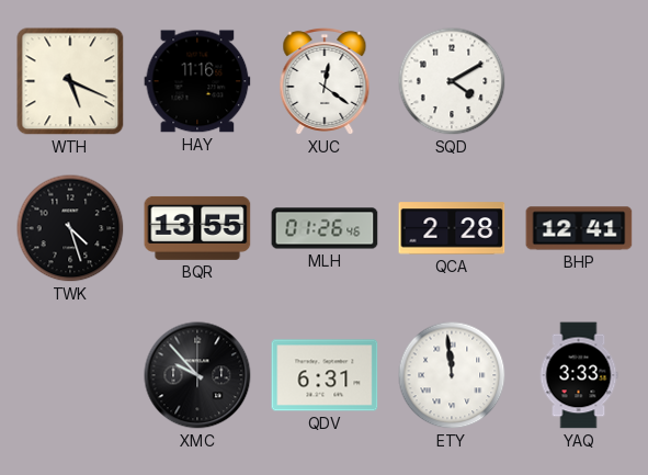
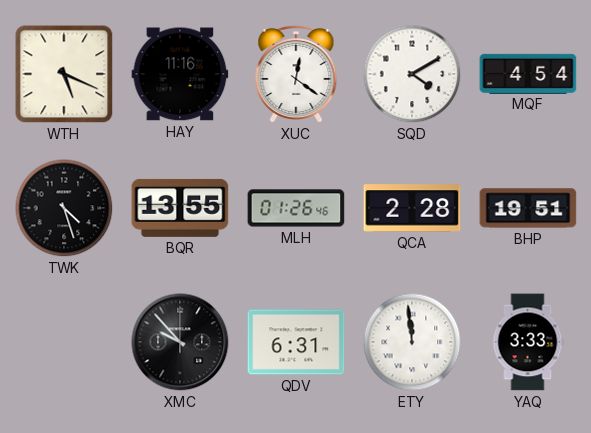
MQF: none -> 4:54
BHP: 12:41 -> 19:51
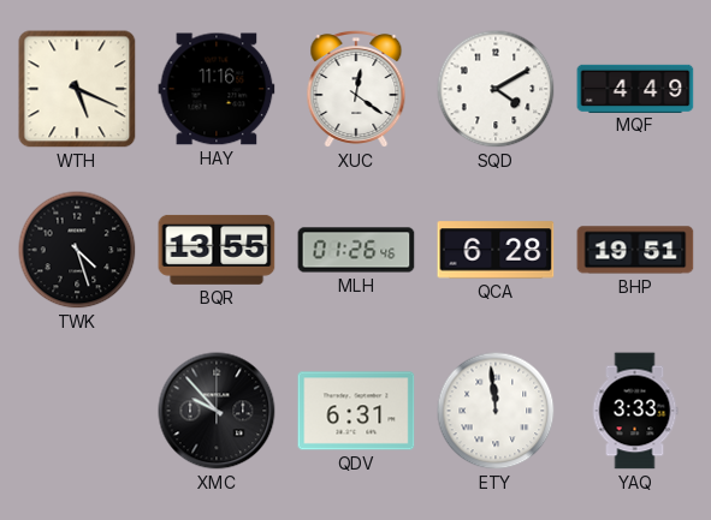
MQF: 4:54 -> 4:49
QCA: 2:28 -> 6:28
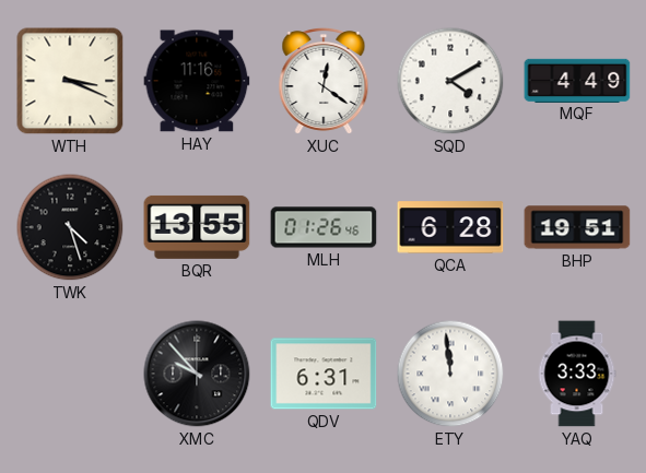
WTH: 5:19 -> 3:19
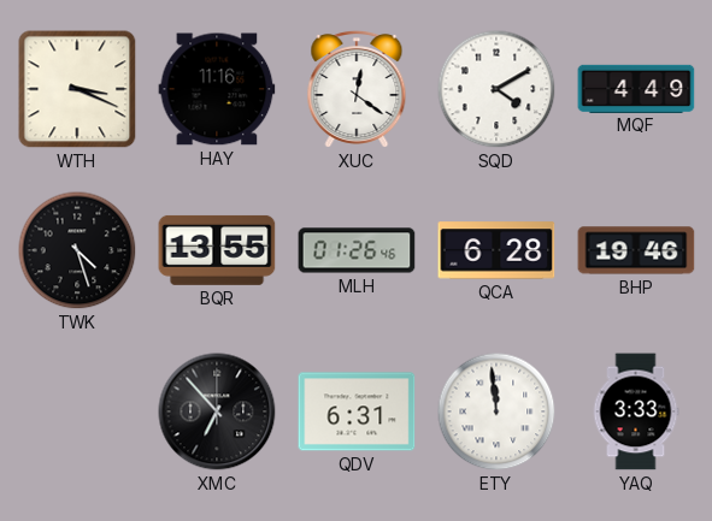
BHP: 19:51 -> 19:46
XMC: 9:53 -> 6:53
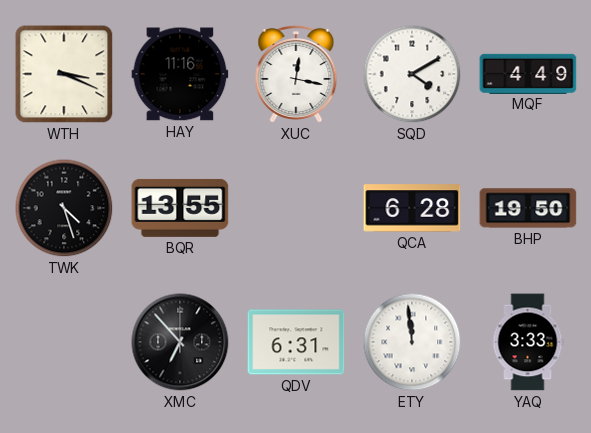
XUC: 12:21 -> 12:17
MLH: 01:26 -> none
BHP: 19:46 -> 19:50
